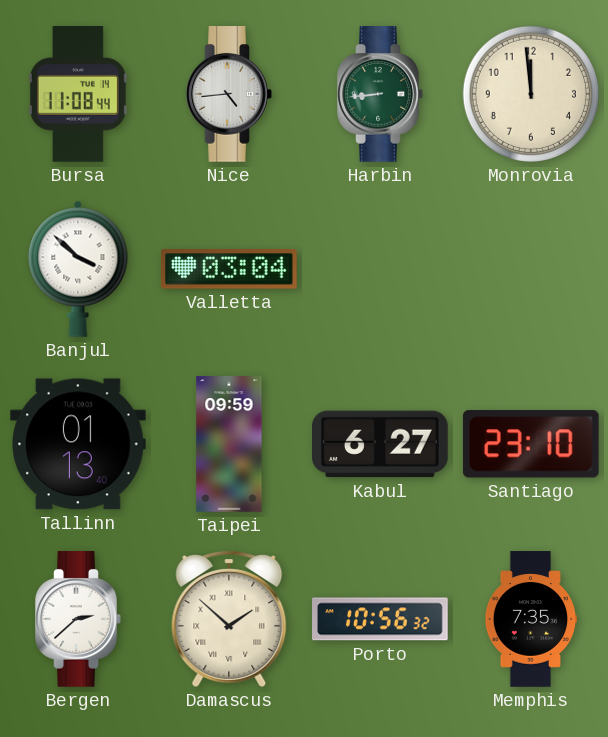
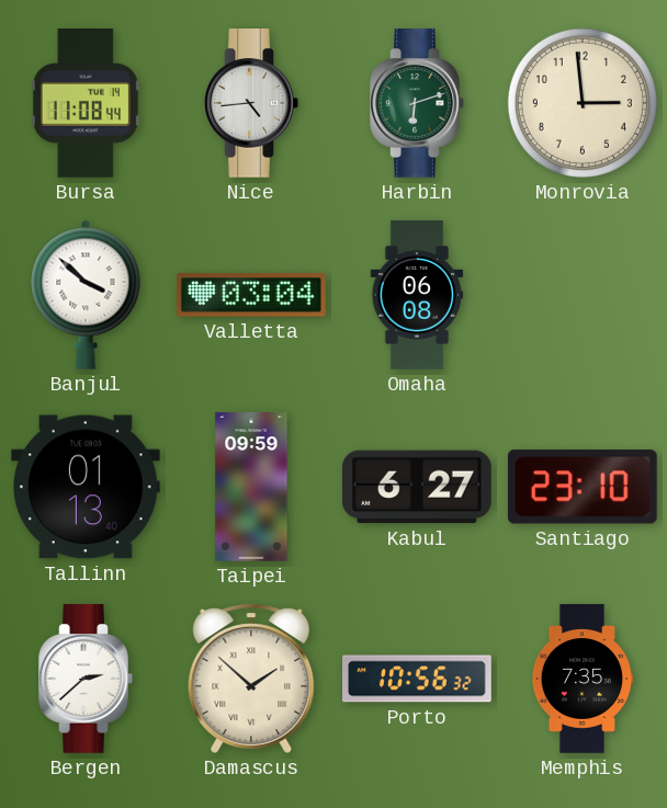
Harbin: 8:44 -> 6:12
Monrovia: 11:59 -> 2:59
Omaha: none -> 06:08
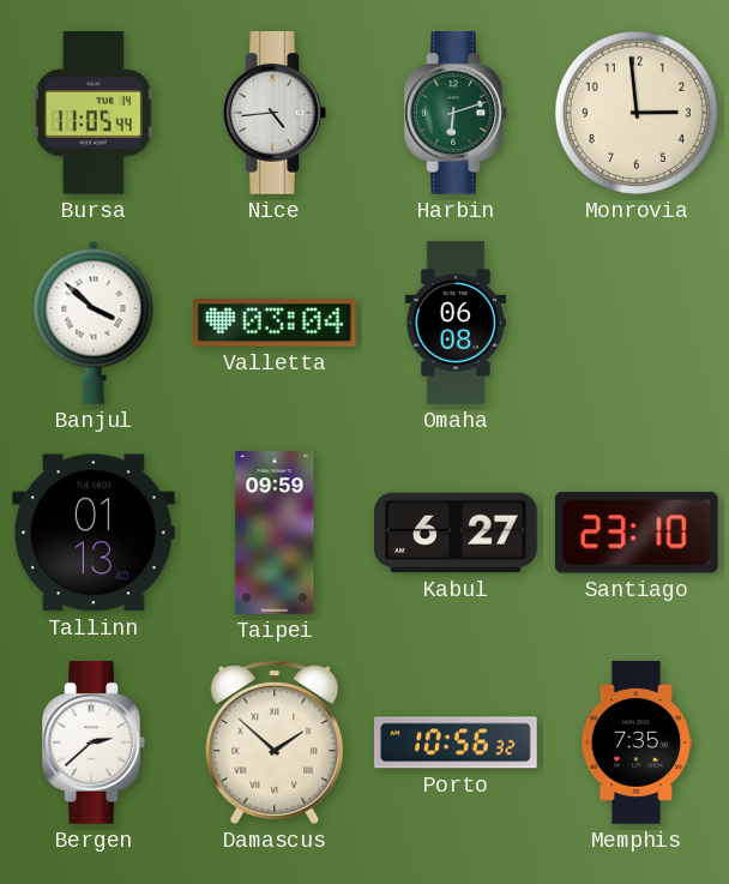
Bursa: 11:08 -> 11:05
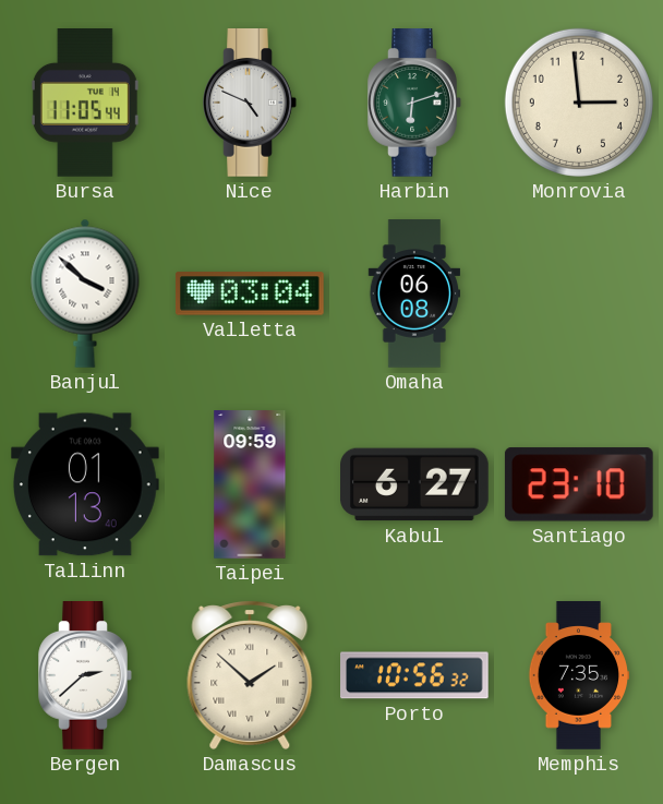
Nice: 4:44 -> 4:49
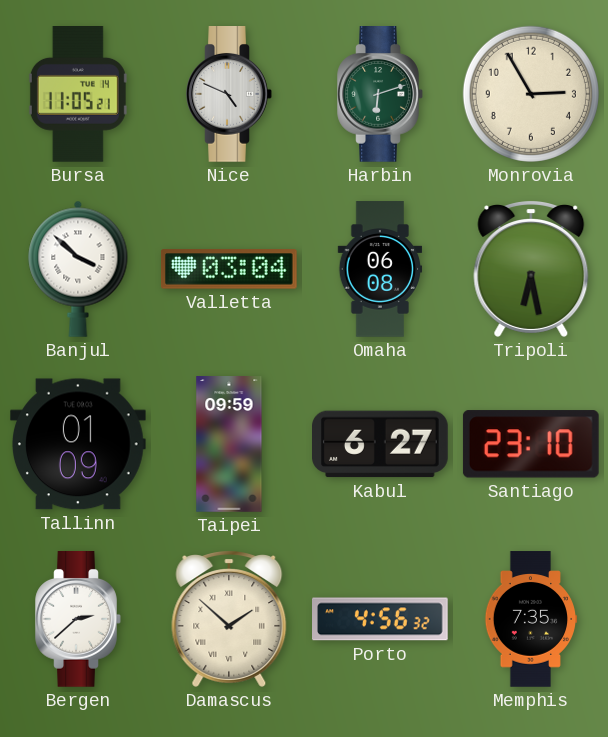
Bursa: 11:05:44 -> 11:05:21
Monrovia: 2:59 -> 2:55
Tripoli: none -> 6:28
Tallinn: 01:13 -> 01:09
Porto: 10:56 -> 4:56
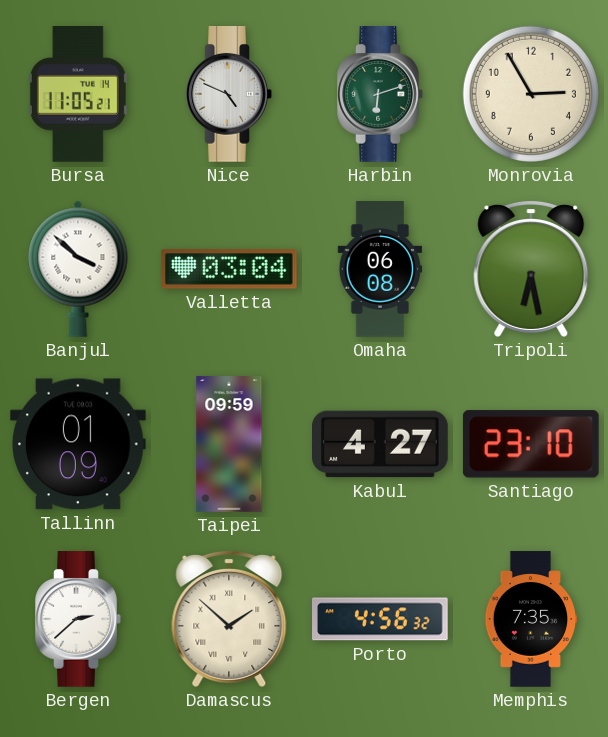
Kabul: 6:27 -> 4:27
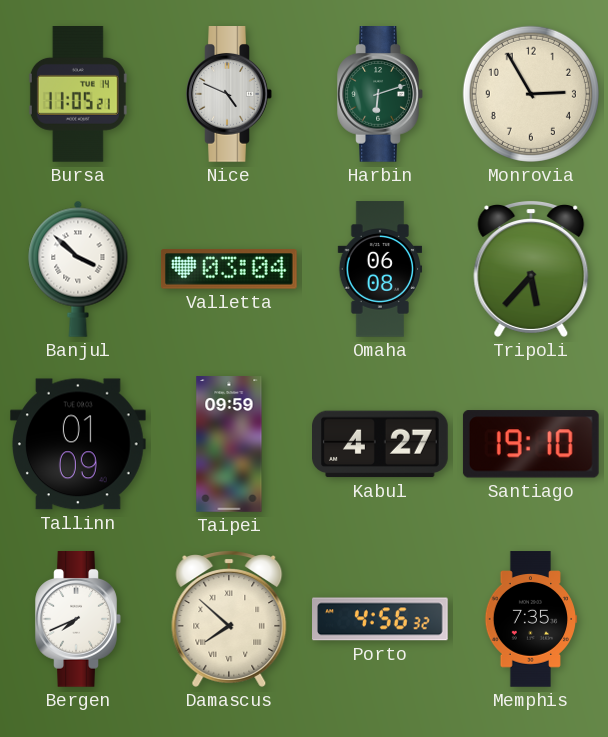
Tripoli: 6:28 -> 5:37
Santiago: 23:10 -> 19:10
Bergen: 2:38 -> 7:41
Damascus: 1:52 -> 7:52
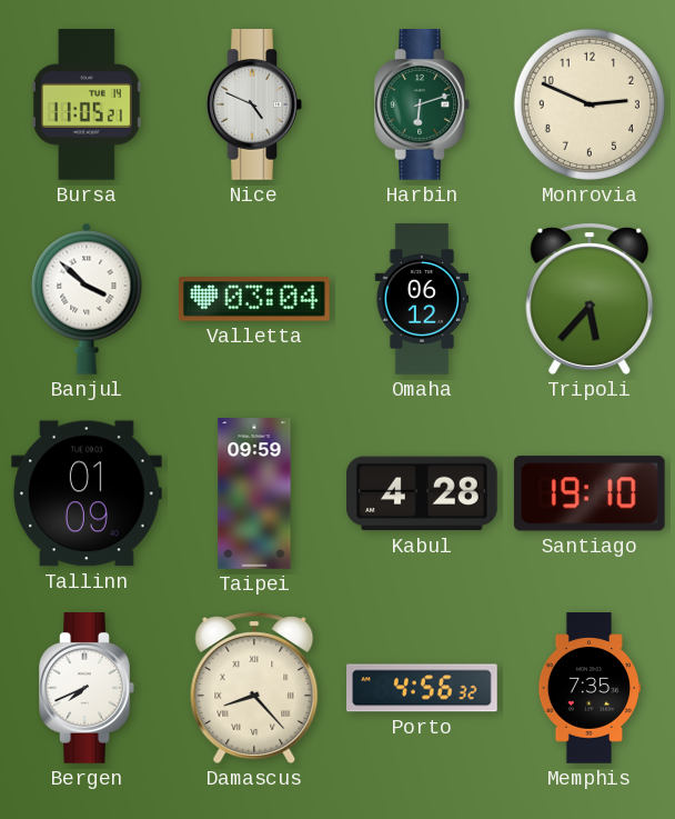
Monrovia: 2:55 -> 2:49
Omaha: 06:08 -> 06:12
Kabul: 4:27 -> 4:28
Damascus: 7:52 -> 8:23
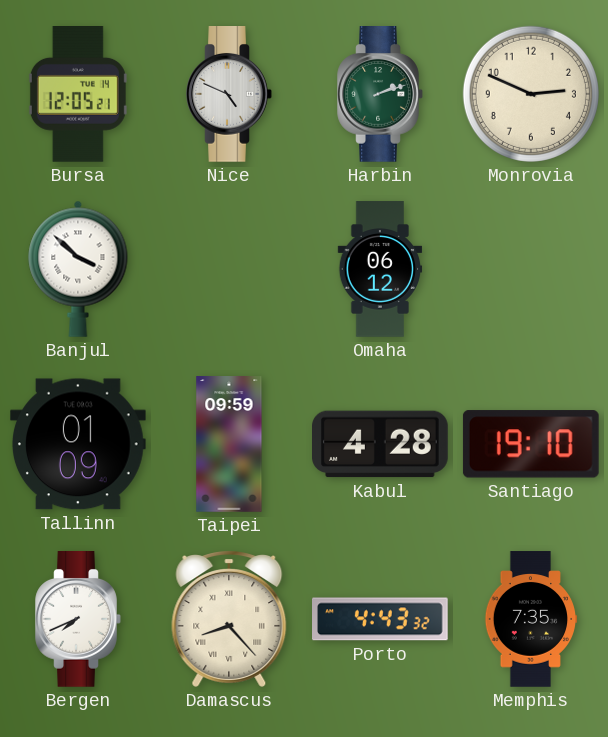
Bursa: 11:05 -> 12:05
Harbin: 6:12 -> 2:12
Valletta: 03:04 -> none
Tripoli: 5:37 -> none
Porto: 4:56 -> 4:43
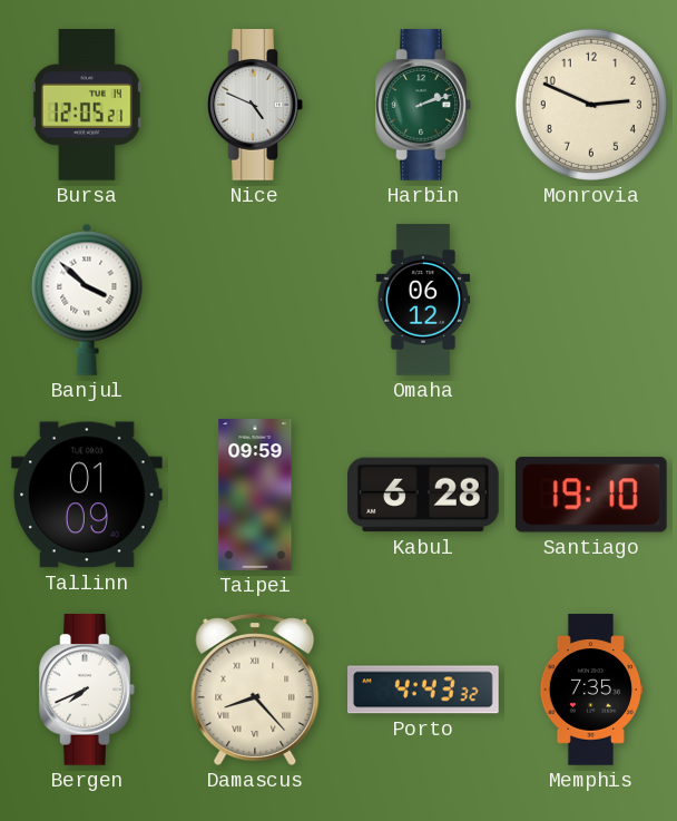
Kabul: 4:28 -> 6:28
